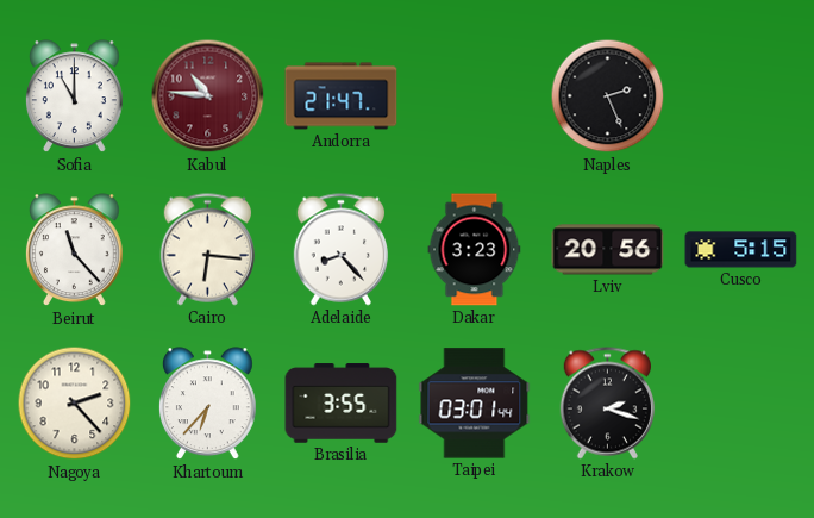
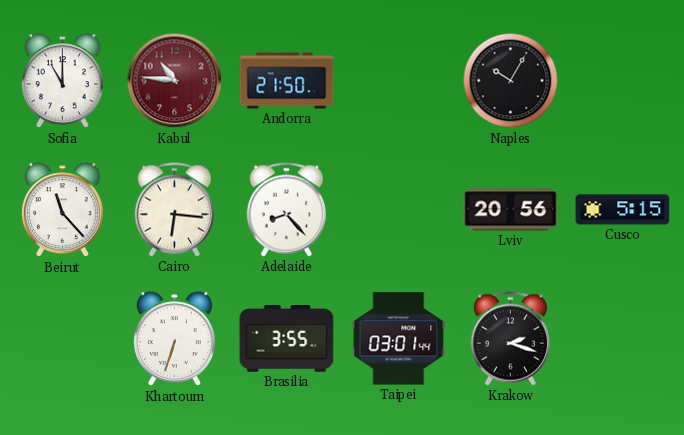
Andorra: 21:47 -> 21:50
Naples: 2:26 -> 10:05
Dakar: 3:23 -> none
Nagoya: 2:23 -> none
Khartoum: 6:37 -> 6:33
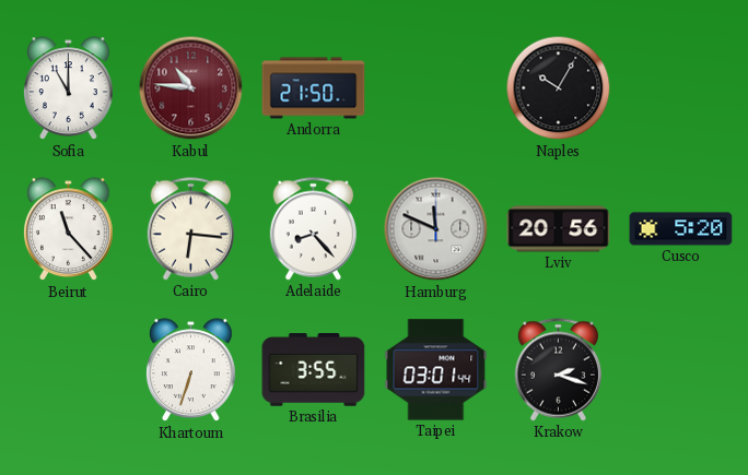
Hamburg: none -> 11:49
Cusco: 5:15 -> 5:20
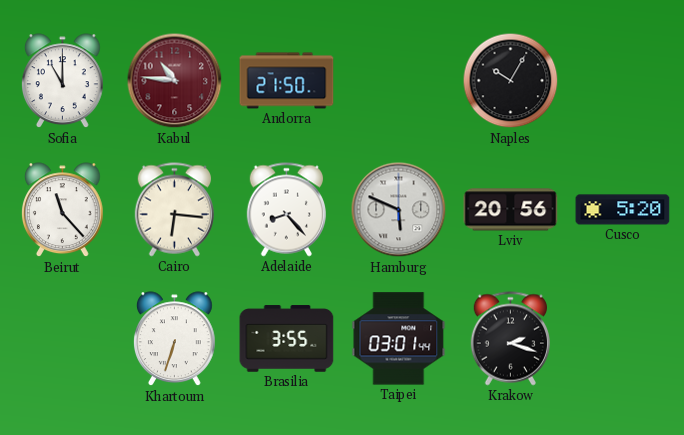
Hamburg: 11:49 -> 5:49
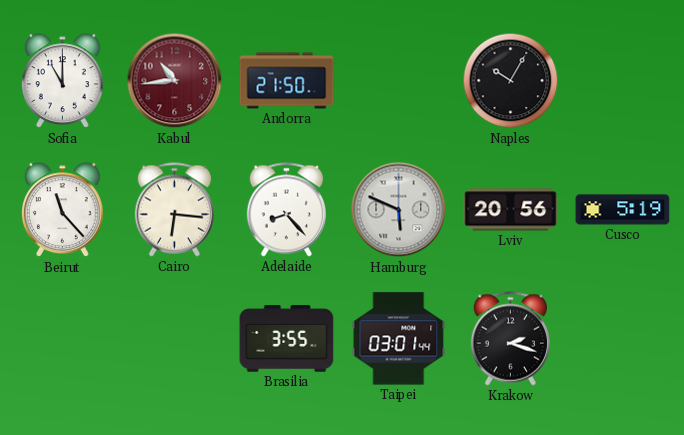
Kabul: 10:46 -> 10:44
Cusco: 5:20 -> 5:19
Khartoum: 6:33 -> none
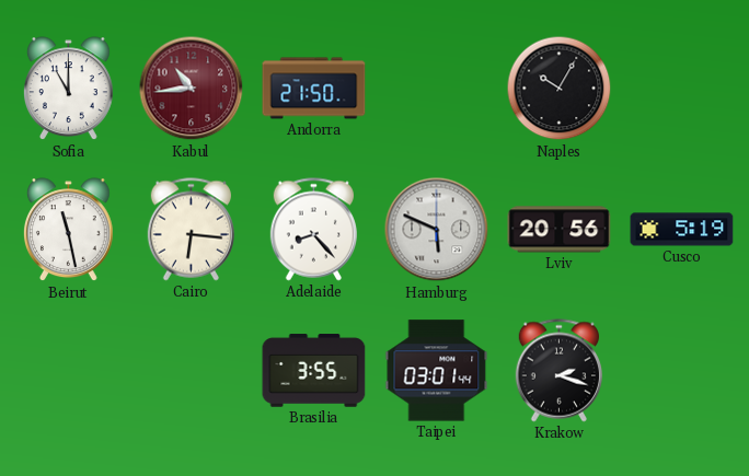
Beirut: 11:23 -> 11:28
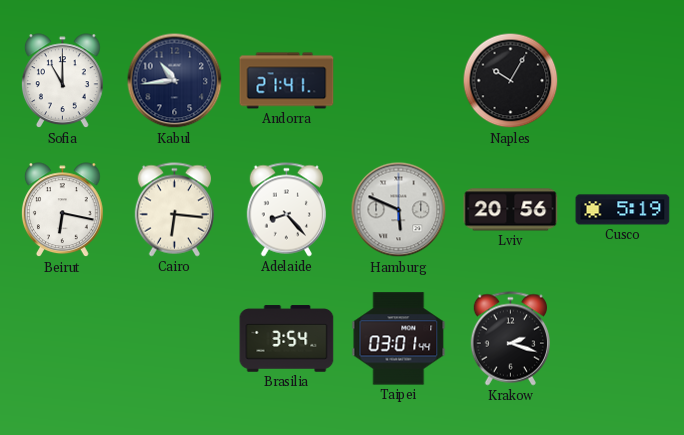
Kabul dial: burgundy -> navy
Andorra: 21:50 -> 21:41
Beirut: 11:28 -> 6:17
Brasilia: 3:55 -> 3:54
